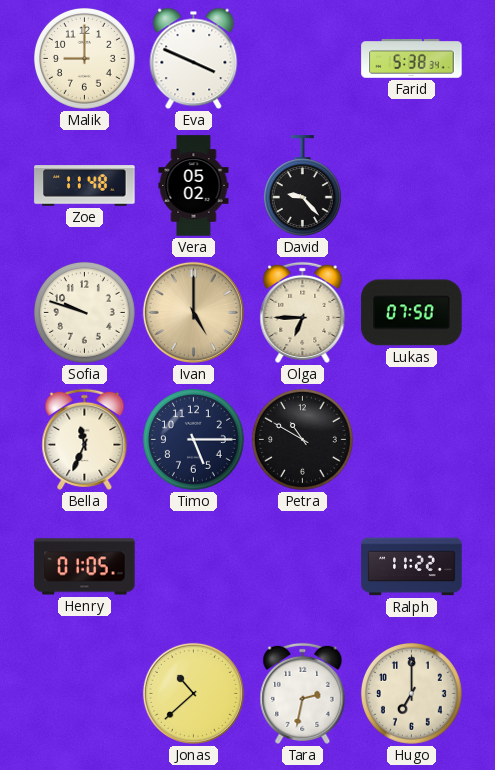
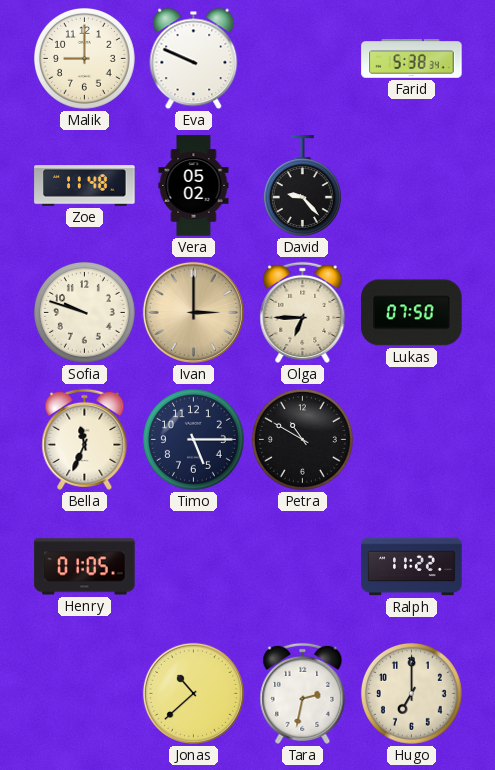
Eva: 3:49 -> 9:49
Ivan: 5:00 -> 3:00
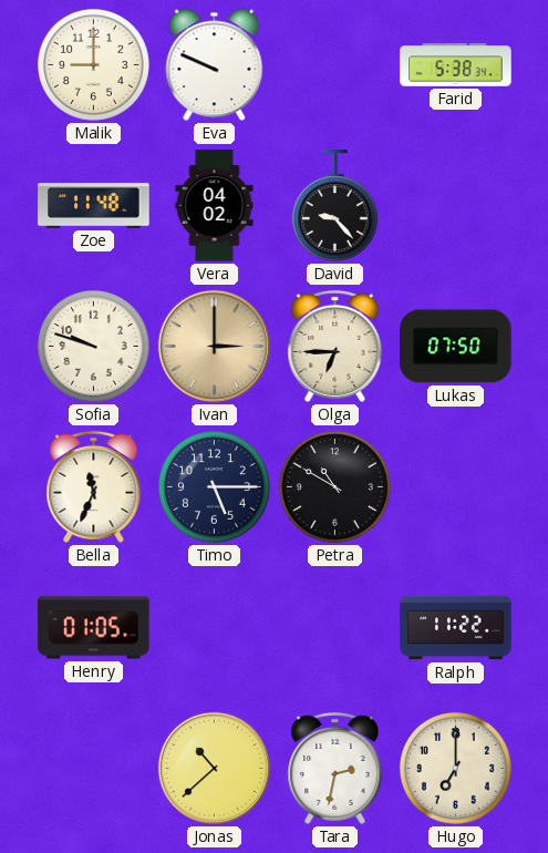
Vera: 05:02 -> 04:02
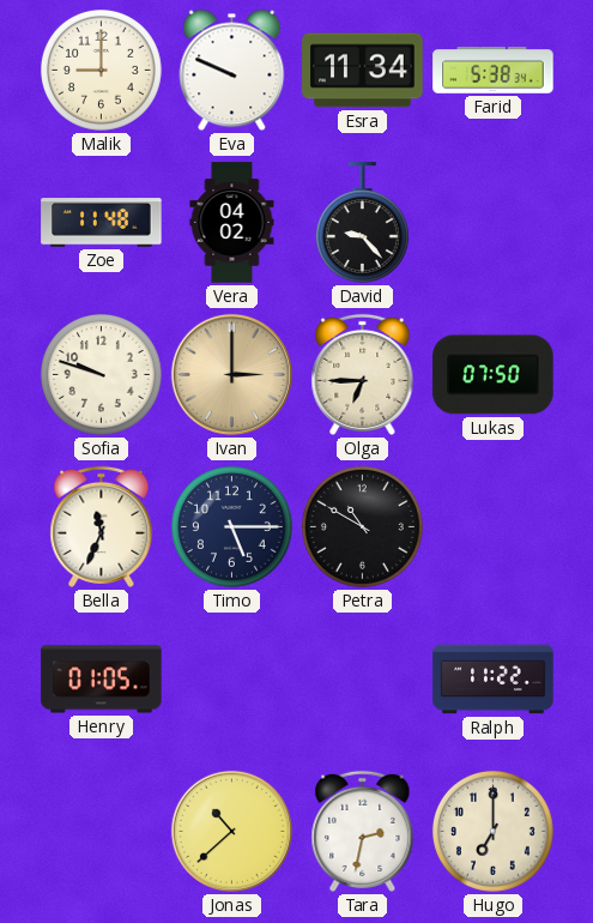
Esra: none -> 11:34
